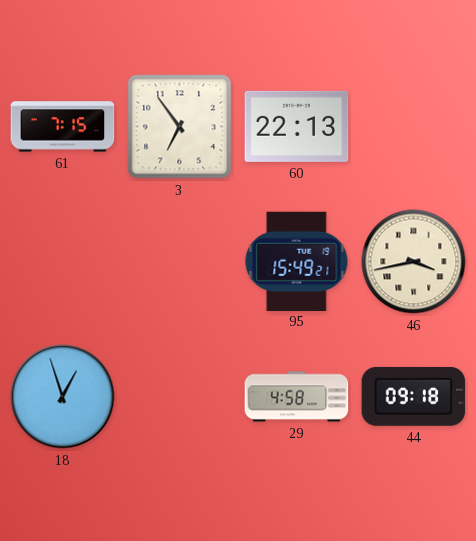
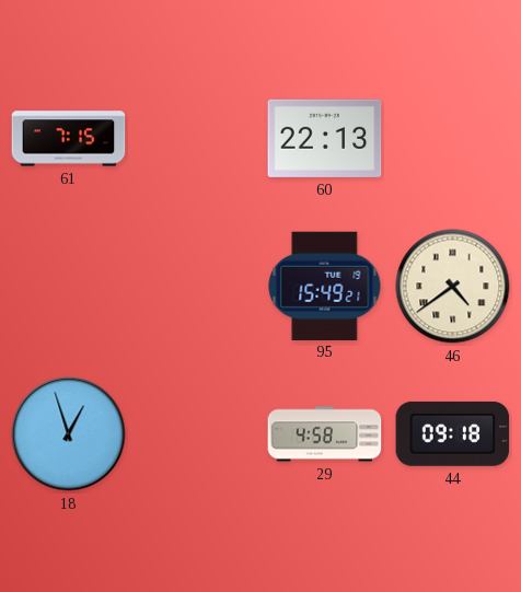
3: 6:54 -> none
46: 3:43 -> 4:39
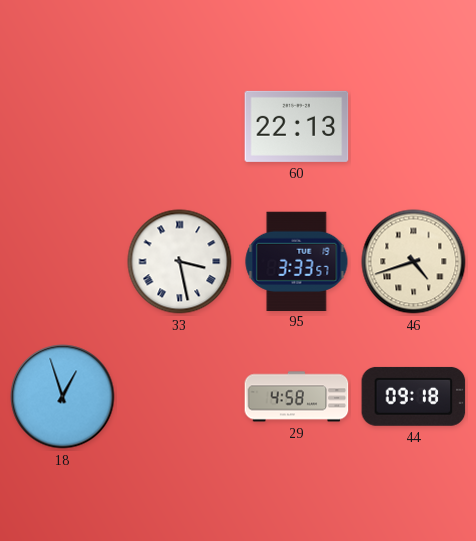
61: 7:15 -> none
33: none -> 3:28
95: 15:49 -> 3:33
46: 4:39 -> 4:42
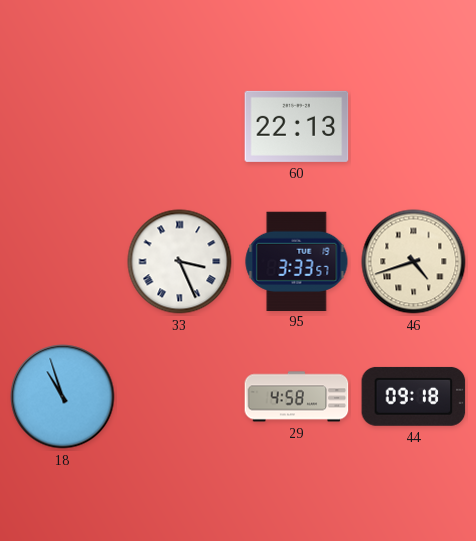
33: 3:28 -> 3:26
18: 12:57 -> 10:57
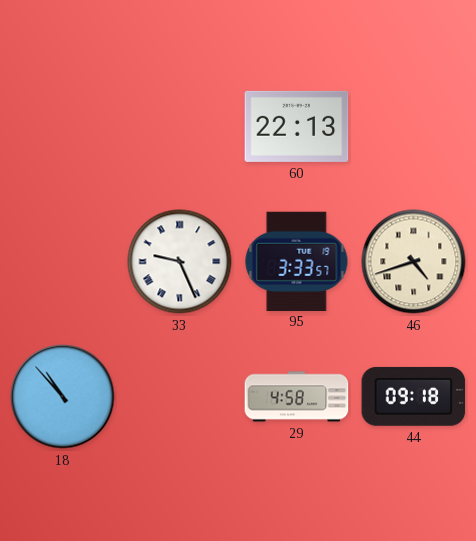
33: 3:26 -> 9:26
18: 10:57 -> 10:53
